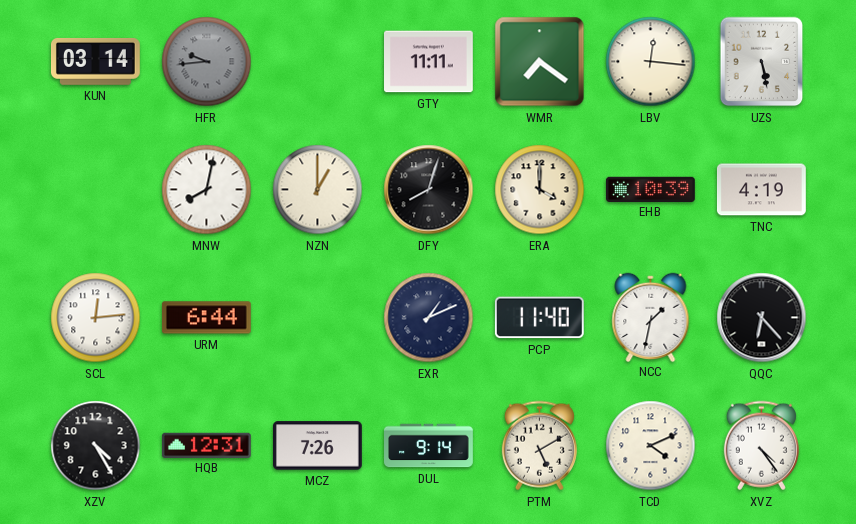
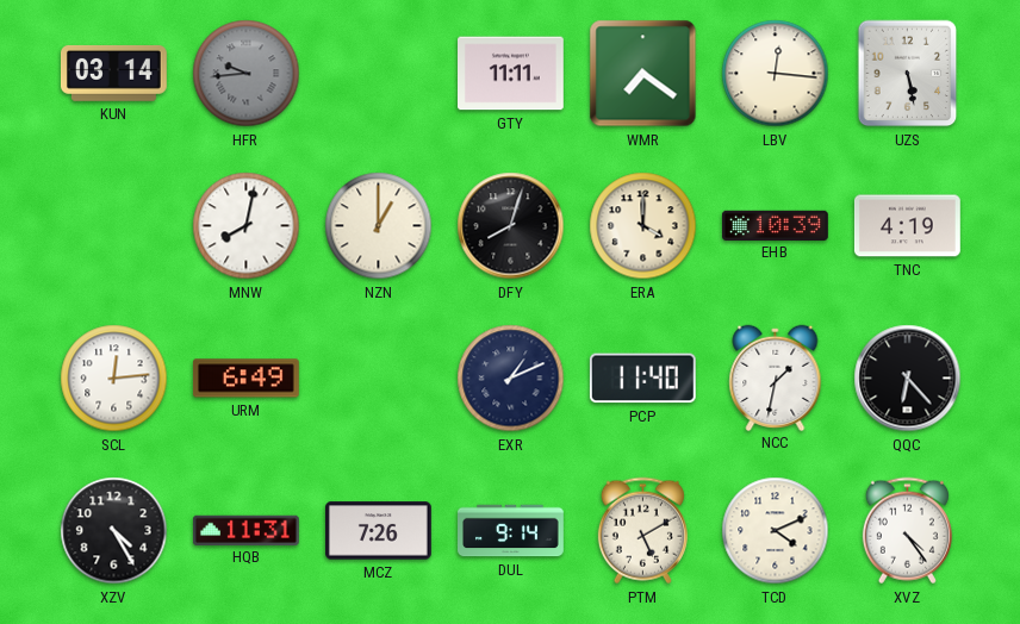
URM: 6:44 -> 6:49
HQB: 12:31 -> 11:31
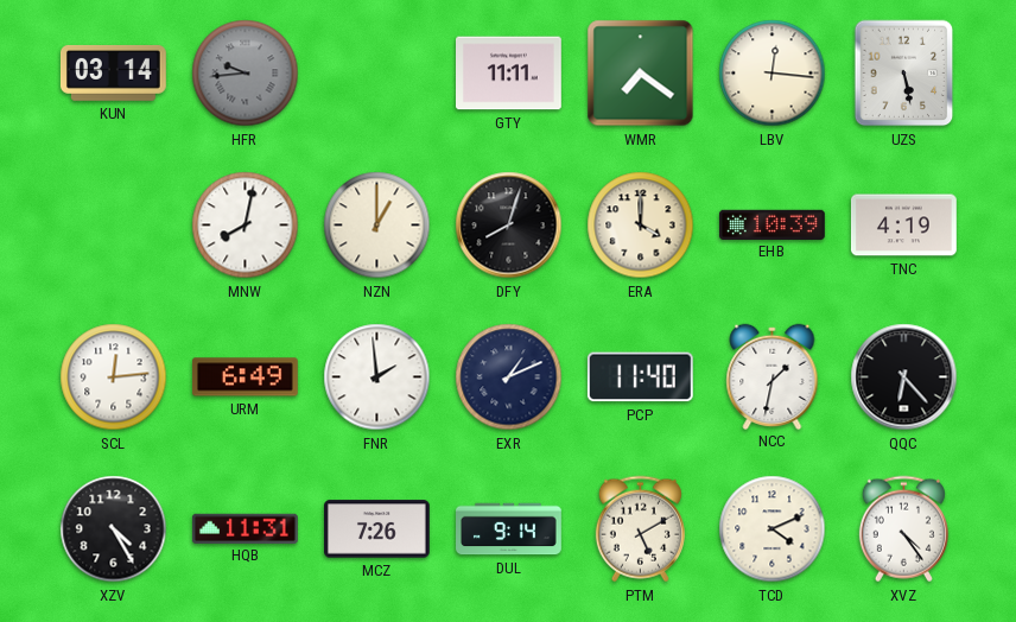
FNR: none -> 1:59
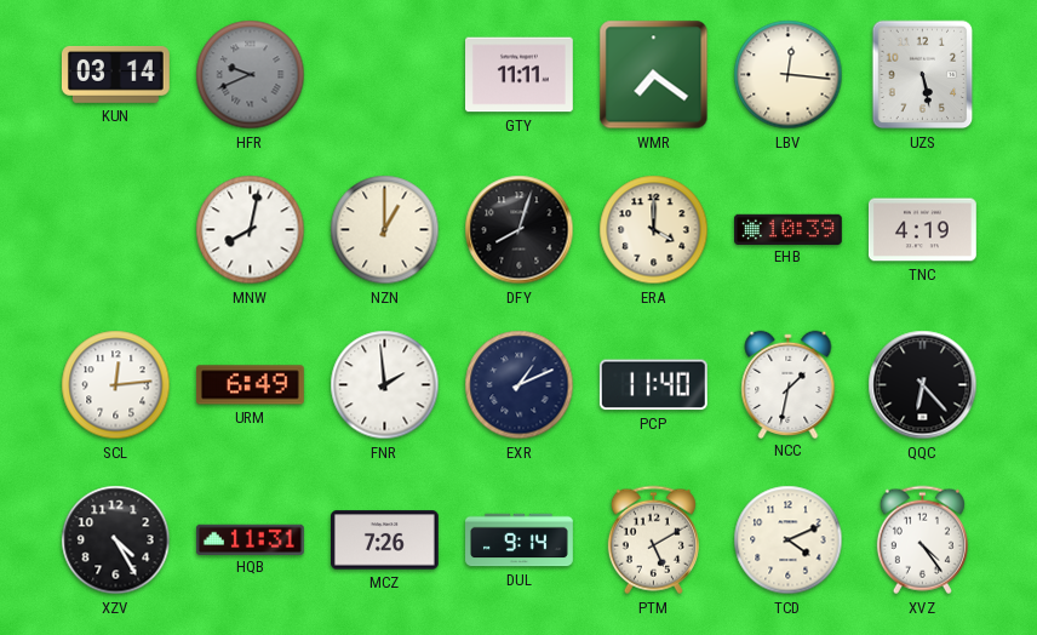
HFR: 9:44 -> 9:41
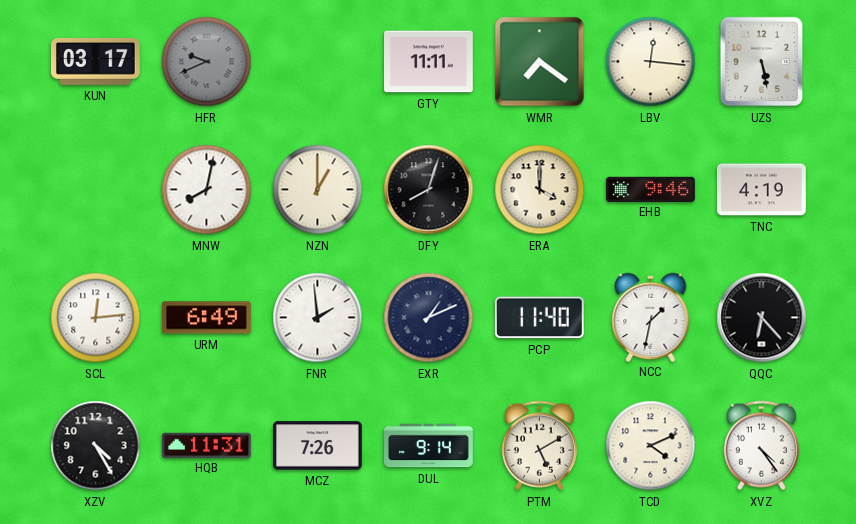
KUN: 03:14 -> 03:17
EHB: 10:39 -> 9:46
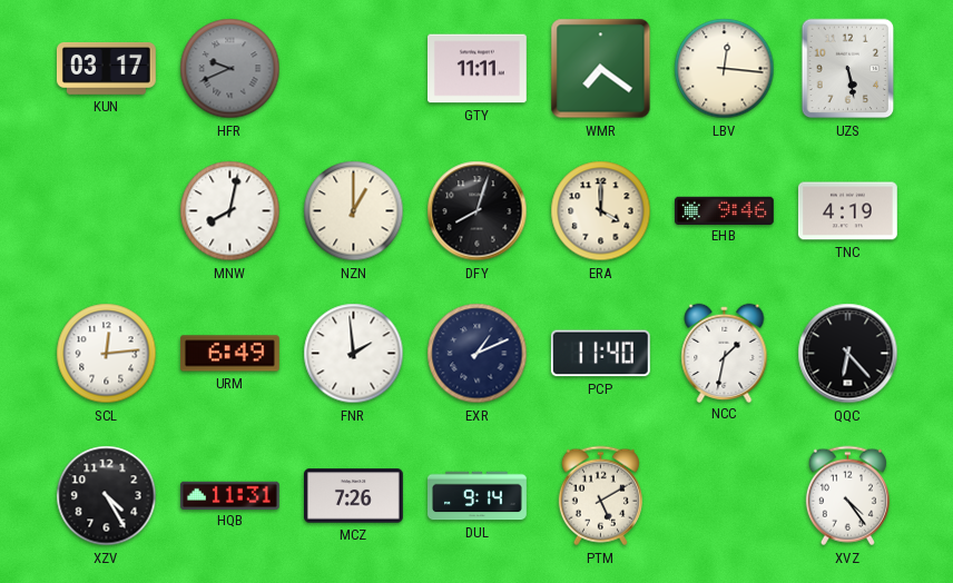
TCD: 4:11 -> none
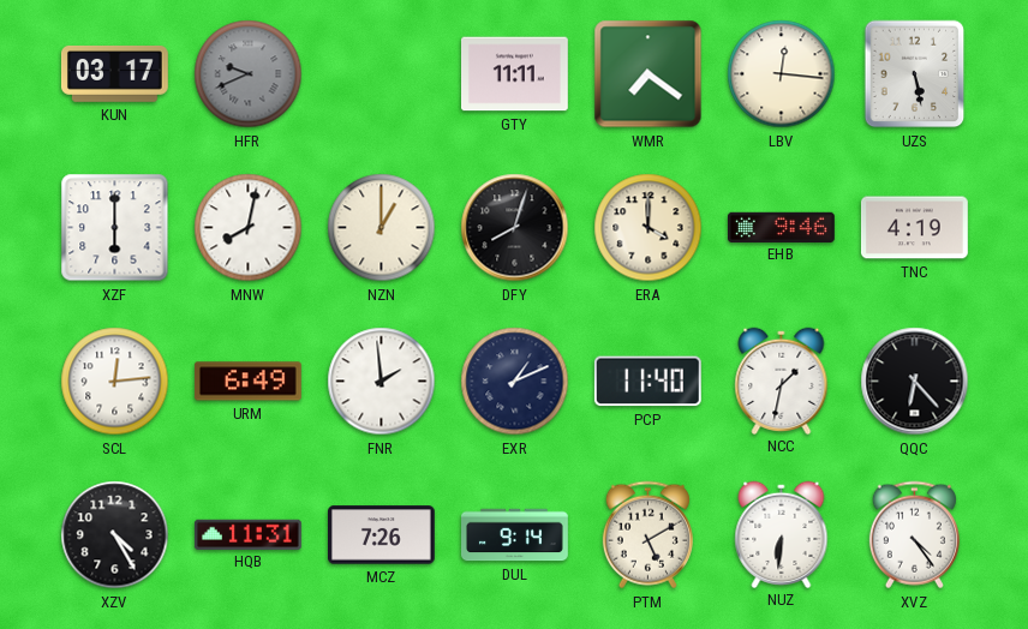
XZF: none -> 6:00
NUZ: none -> 6:31
